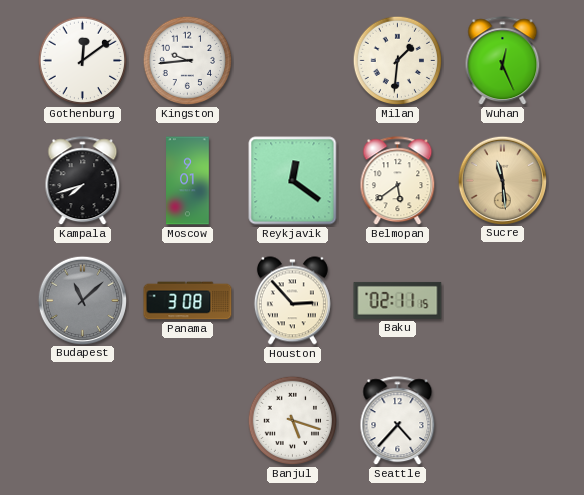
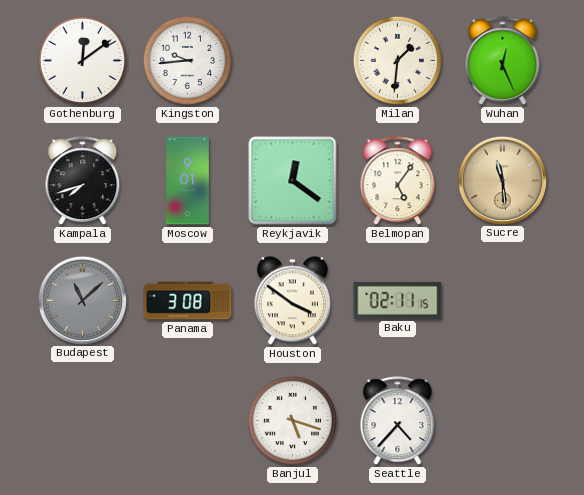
Belmopan: 5:39 -> 5:06
Houston: 2:53 -> 3:51
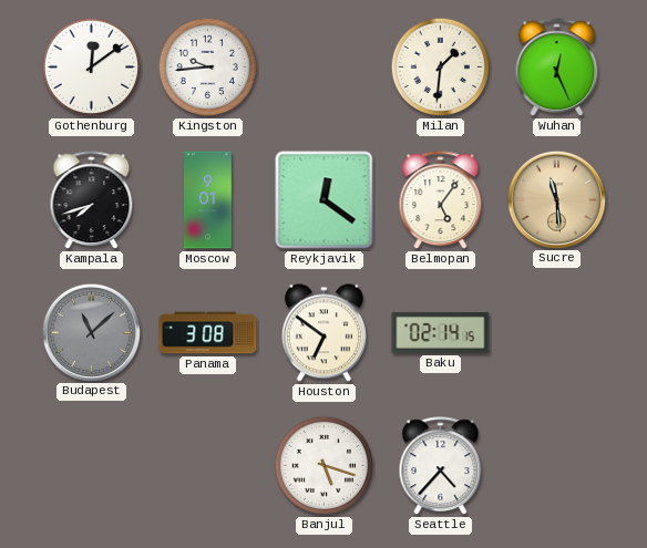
Houston: 3:51 -> 6:51
Baku: 02:11 -> 02:14
